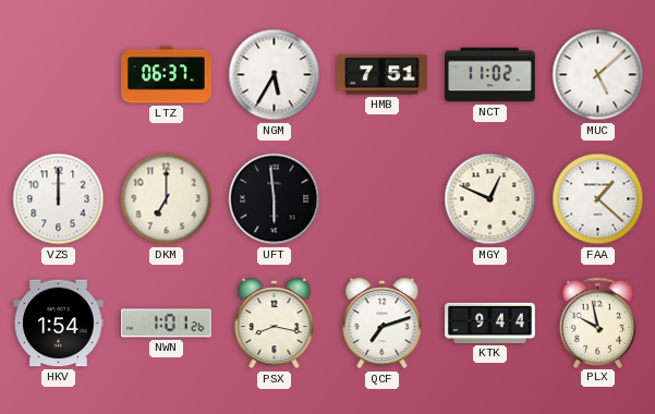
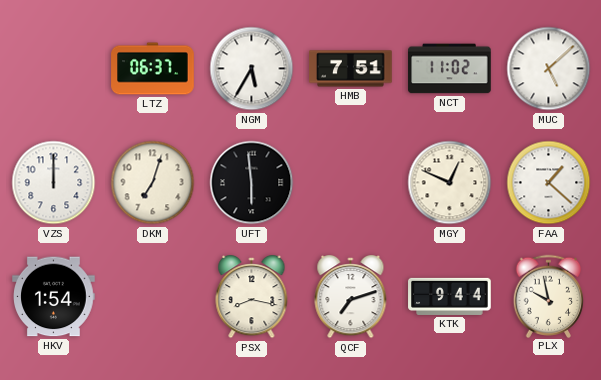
DKM: 7:00 -> 7:03
NWN: 1:01 -> none
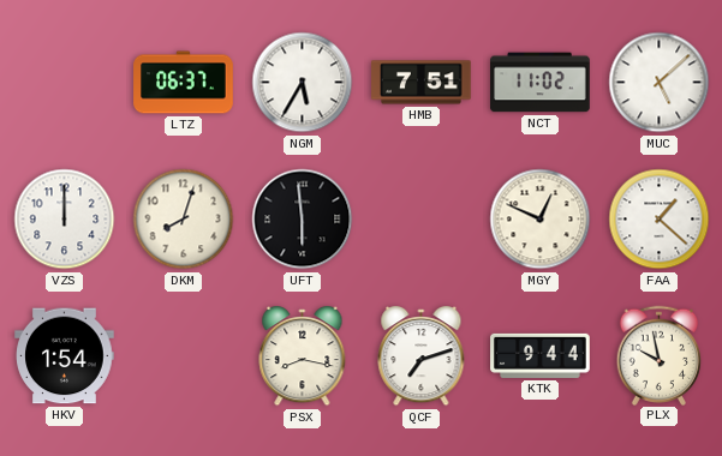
DKM: 7:03 -> 8:03
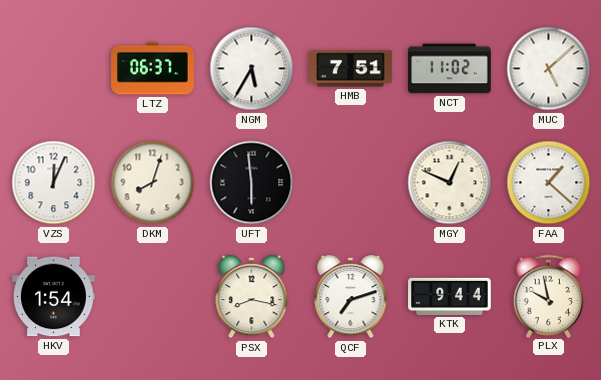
VZS: 12:00 -> 12:04
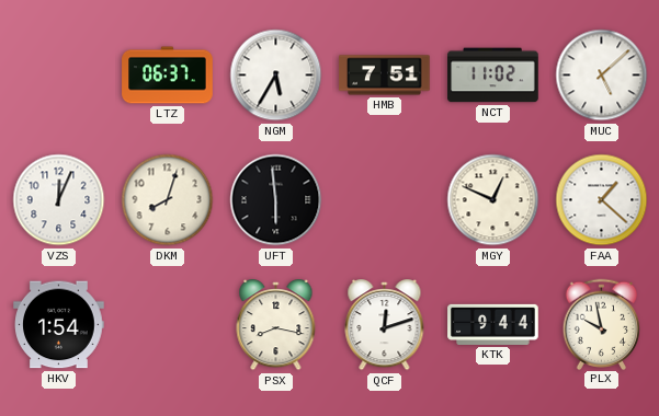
QCF: 7:12 -> 12:12
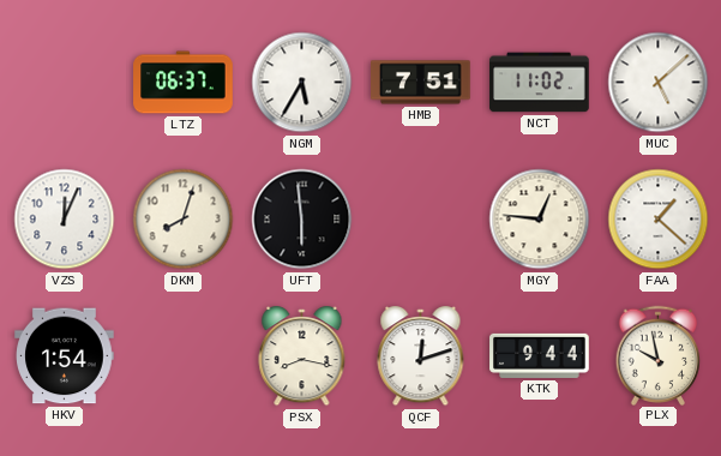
MGY: 12:49 -> 12:46
